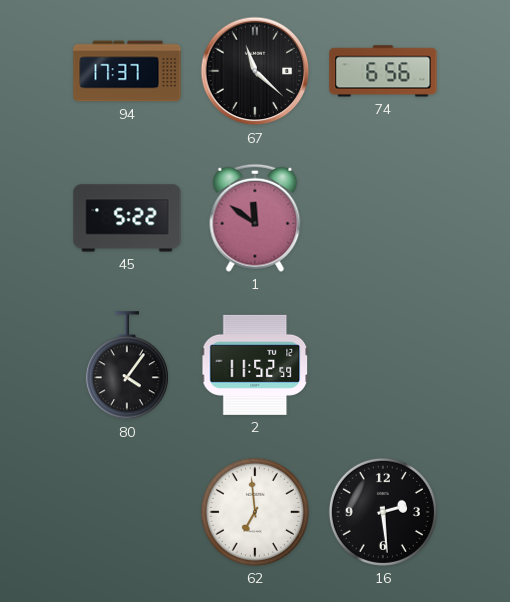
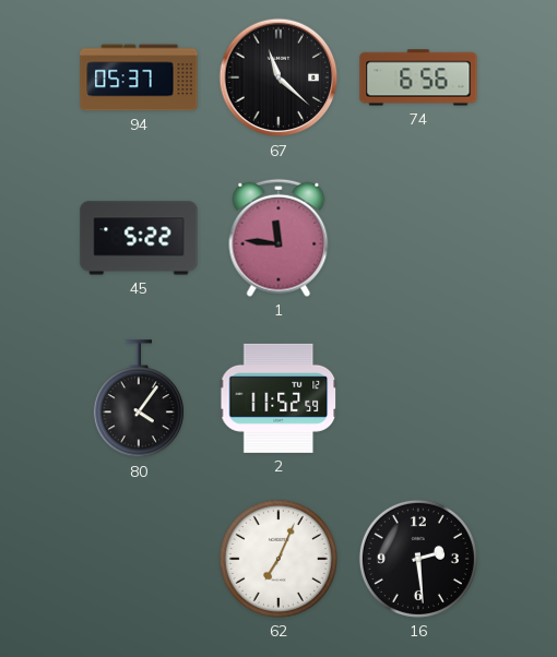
94: 17:37 -> 05:37
1: 11:51 -> 11:46
62: 6:59 -> 7:04
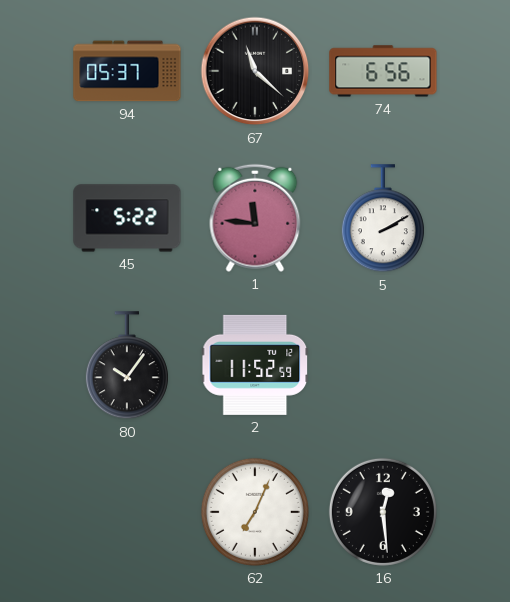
5: none -> 2:10
80: 4:06 -> 10:06
16: 2:29 -> 12:29
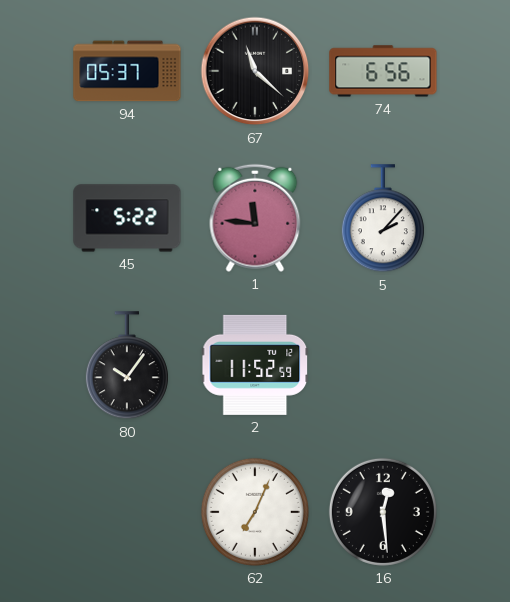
5: 2:10 -> 2:07
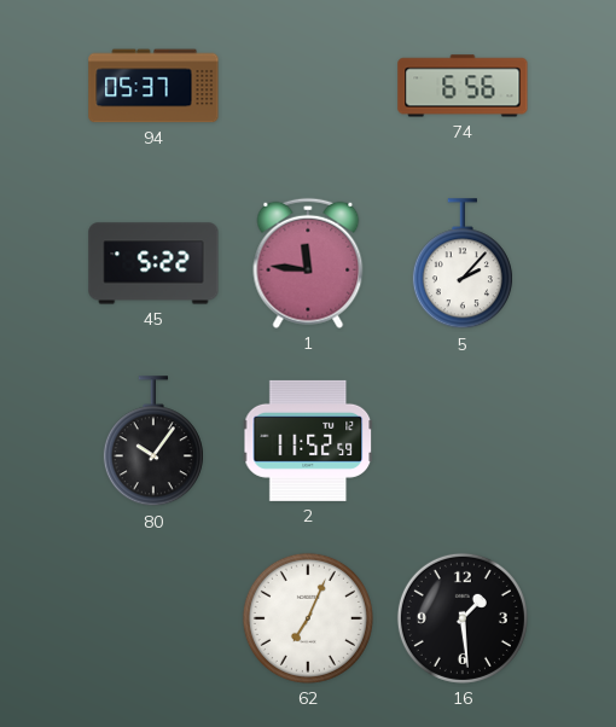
67: 11:22 -> none
16: 12:29 -> 1:29
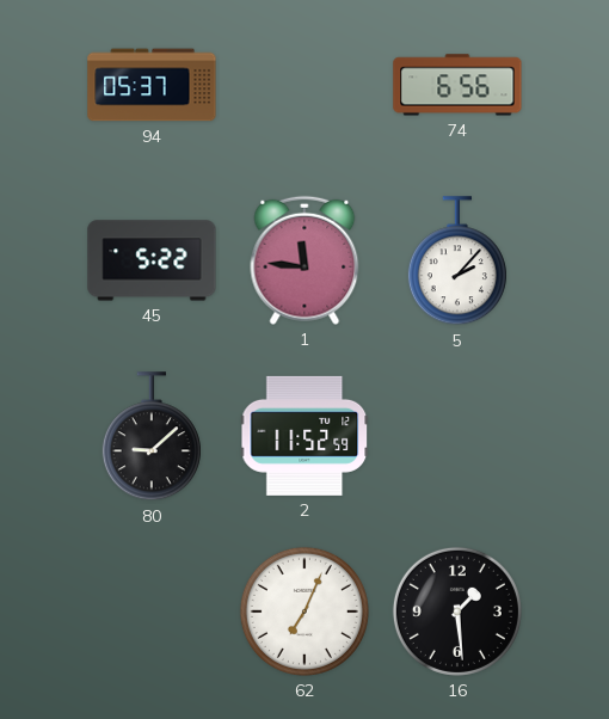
80: 10:06 -> 9:08
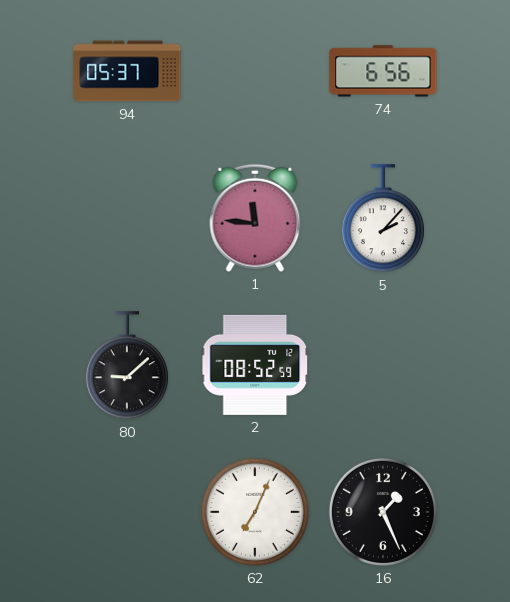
45: 5:22 -> none
2: 11:52 -> 08:52
16: 1:29 -> 1:26
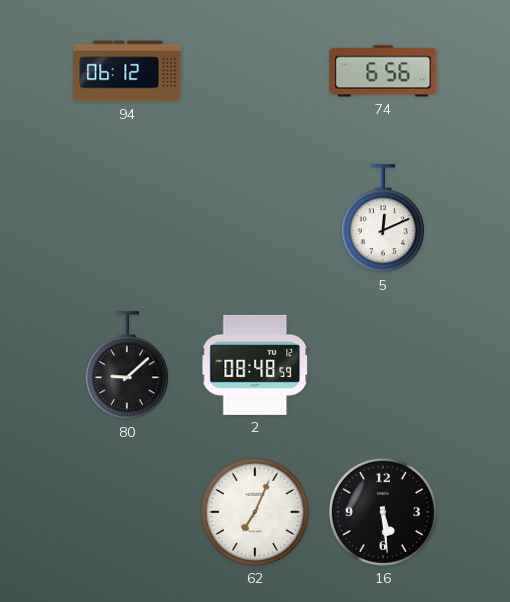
94: 05:37 -> 06:12
1: 11:46 -> none
5: 2:07 -> 12:11
2: 08:52 -> 08:48
16: 1:26 -> 5:29
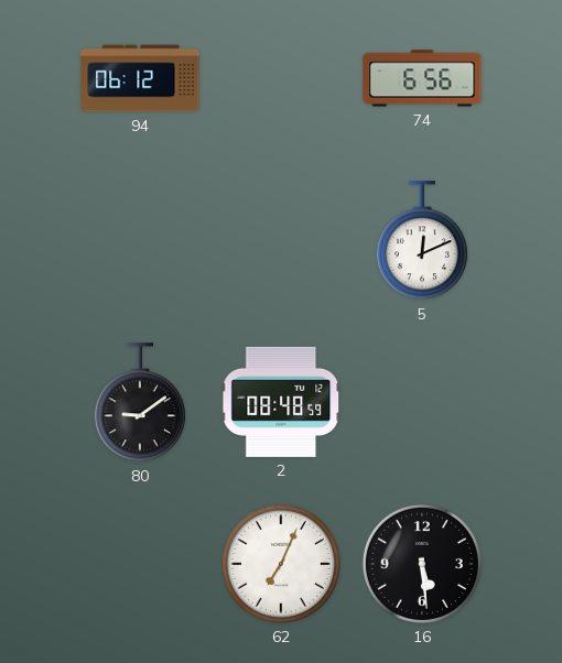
80: 9:08 -> 9:09
